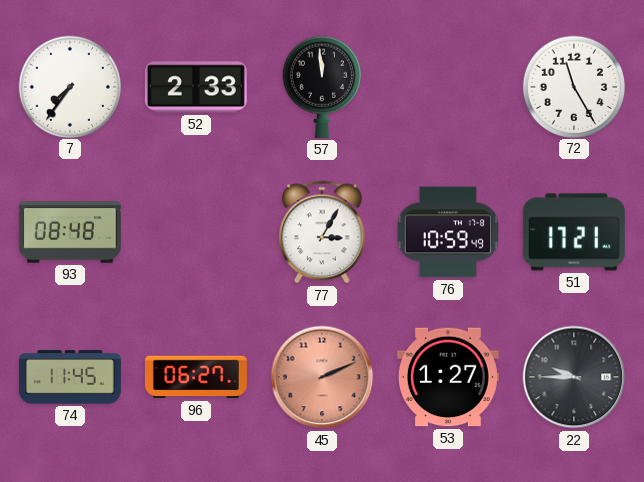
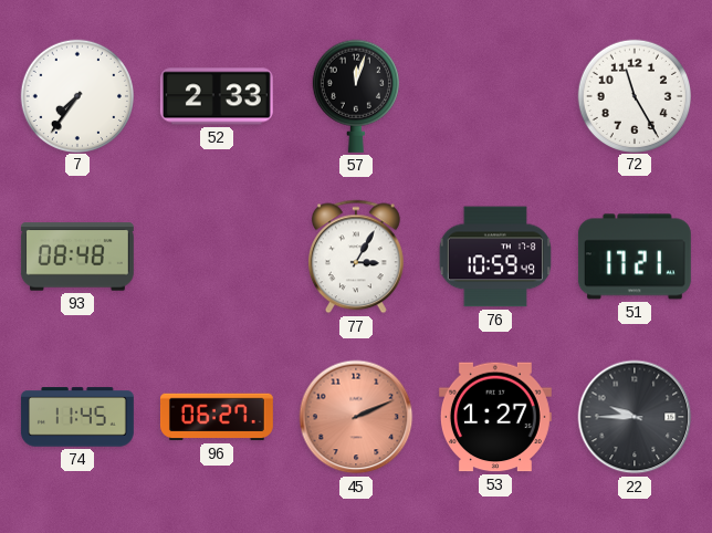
57: 11:59 -> 12:03
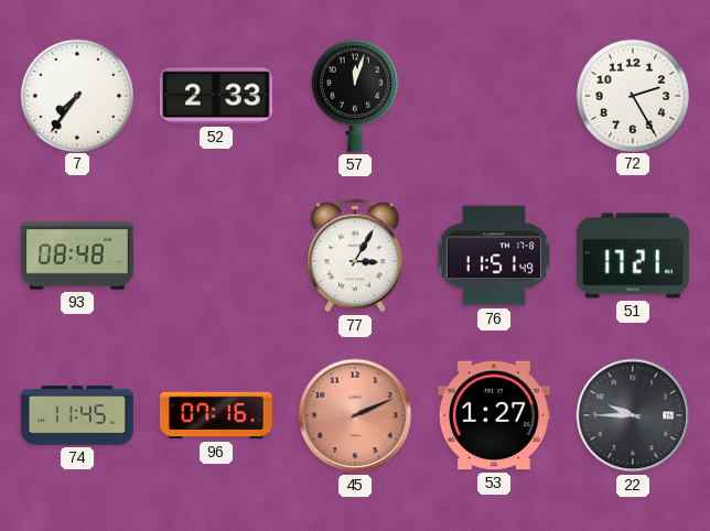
72: 11:25 -> 2:25
76: 10:59 -> 11:51
96: 06:27 -> 07:16
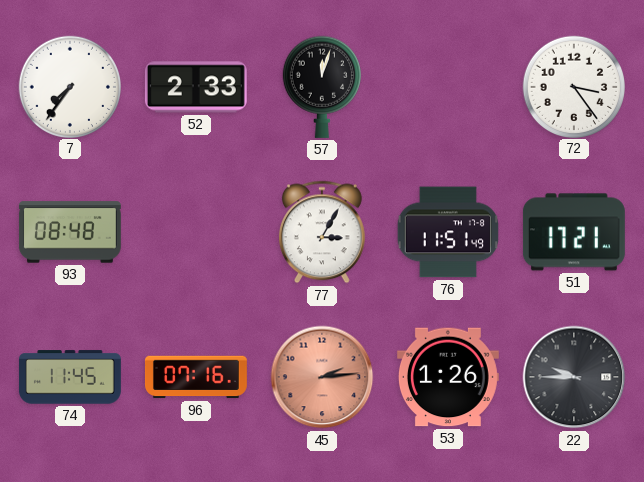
72: 2:25 -> 3:24
45: 2:11 -> 2:14
53: 1:27 -> 1:26
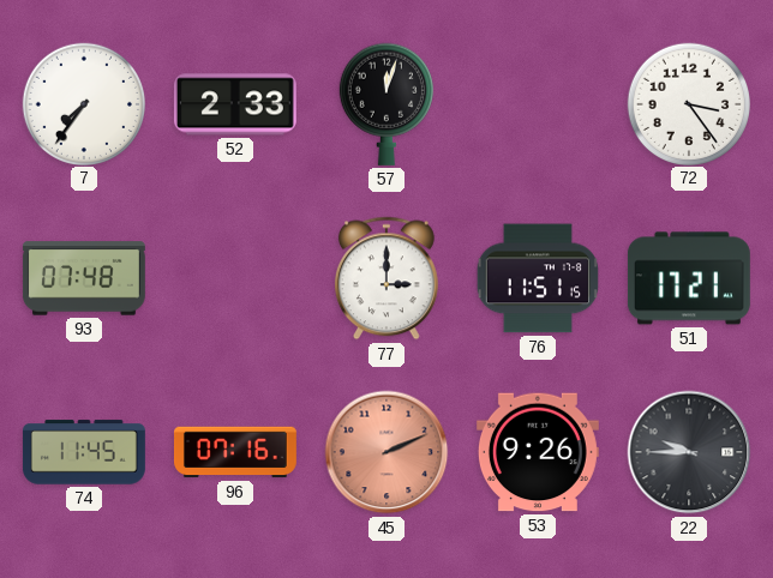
93: 08:48 -> 07:48
77: 3:05 -> 3:00
76: 11:51:49 -> 11:51:15
45: 2:14 -> 2:11
53: 1:26 -> 9:26
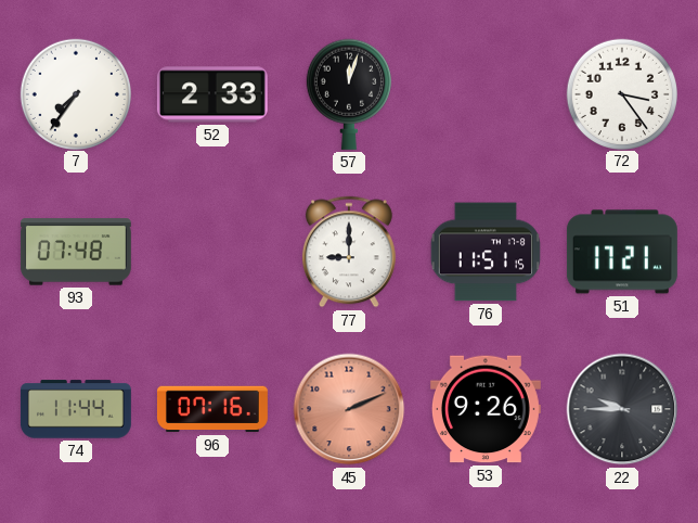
77: 3:00 -> 9:00
74: 11:45 -> 11:44
